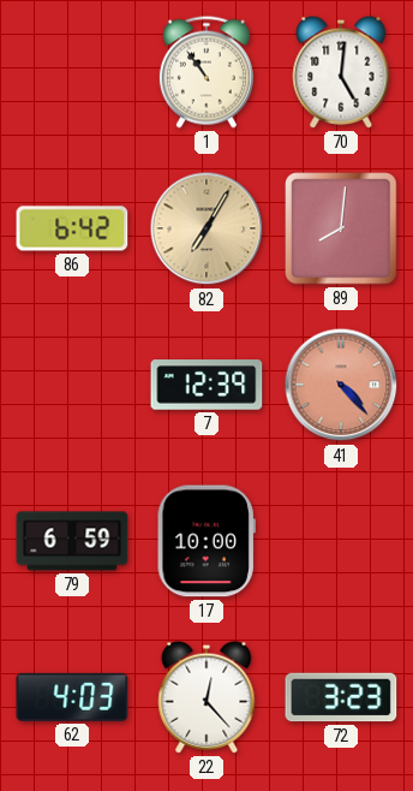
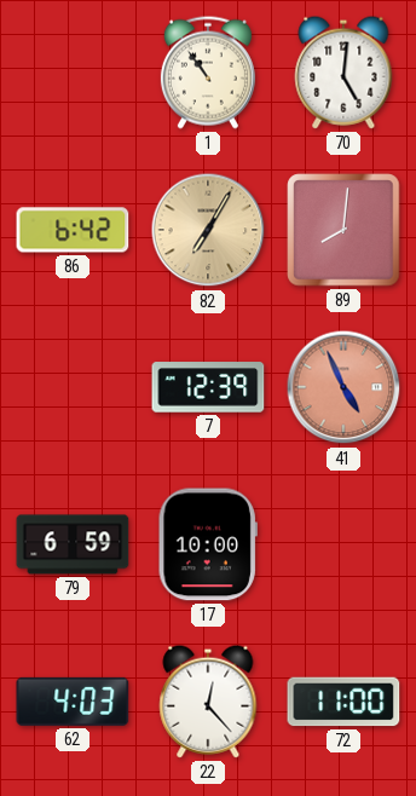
41: 4:23 -> 4:56
72: 3:23 -> 11:00
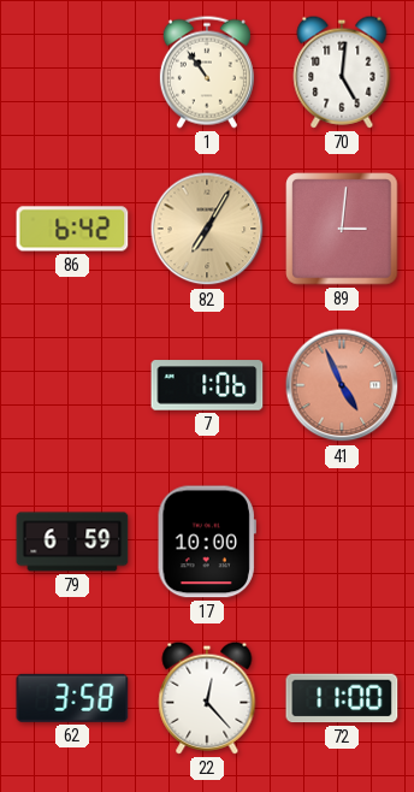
89: 8:01 -> 3:01
7: 12:39 -> 1:06
62: 4:03 -> 3:58
